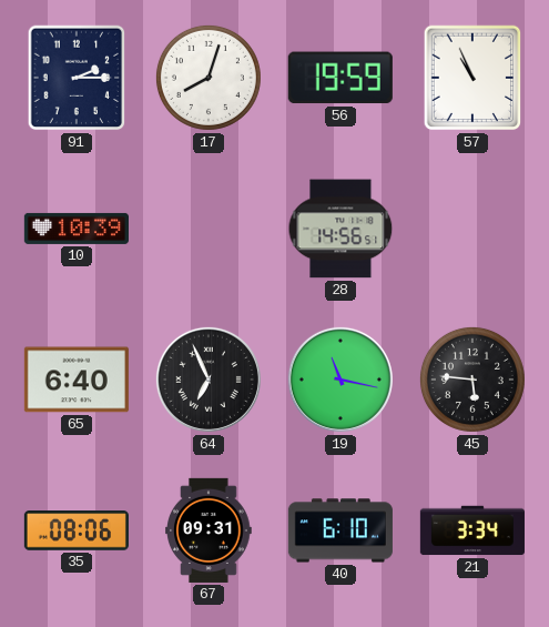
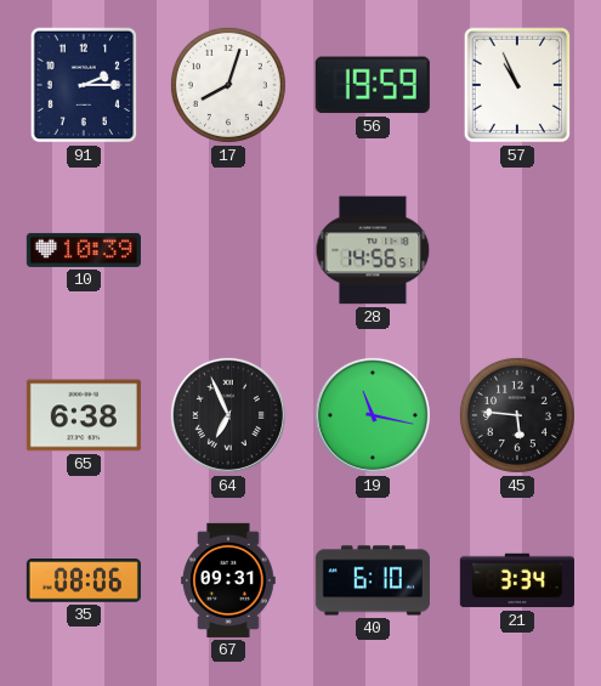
65: 6:40 -> 6:38
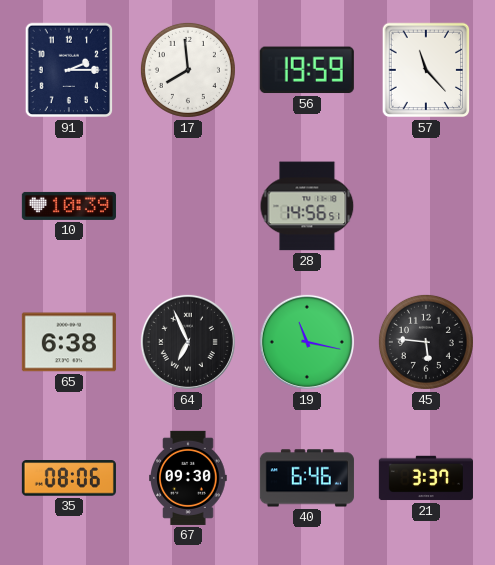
17: 8:03 -> 7:59
57: 10:56 -> 11:23
67: 09:31 -> 09:30
40: 6:10 -> 6:46
21: 3:34 -> 3:37
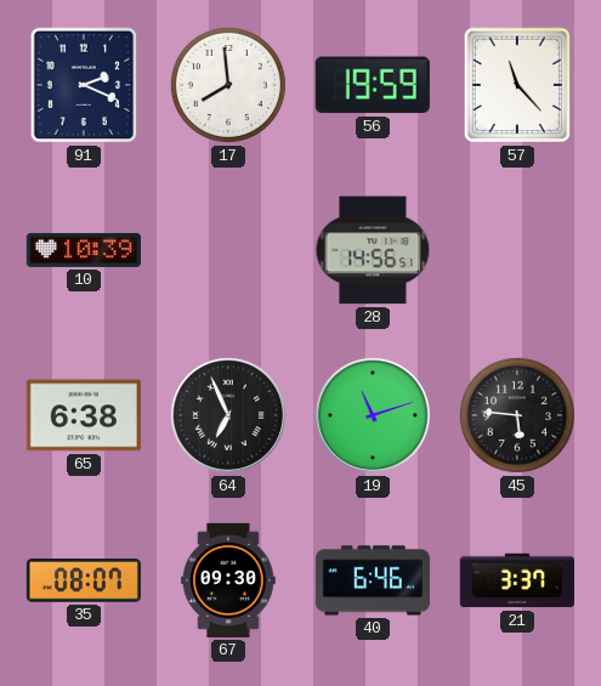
91: 2:15 -> 2:19
19: 11:17 -> 11:12
35: 08:06 -> 08:07
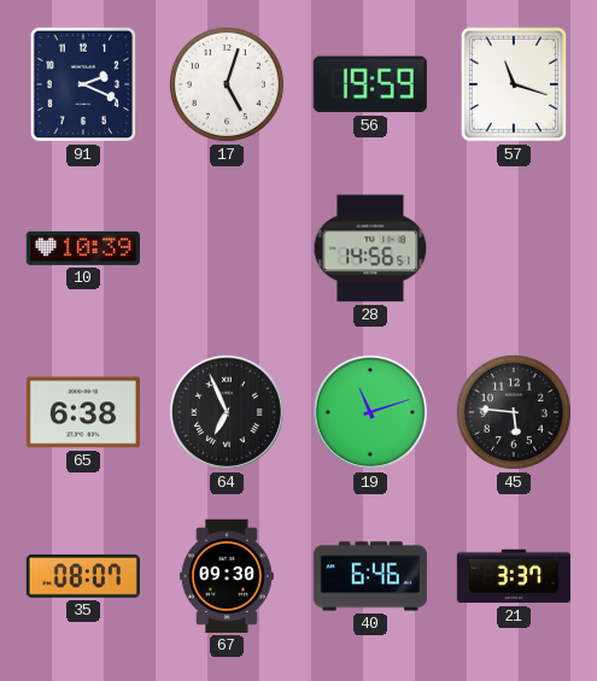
17: 7:59 -> 5:03
57: 11:23 -> 11:18
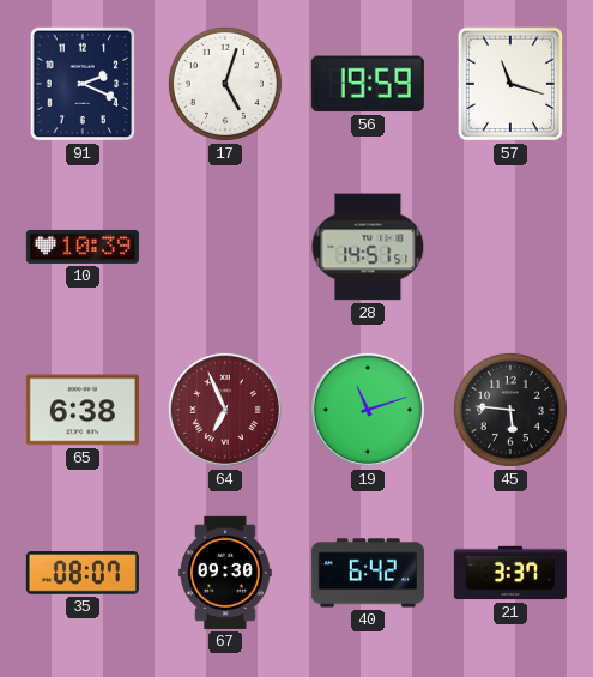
28: 14:56 -> 14:51
64 dial: black -> burgundy
40: 6:46 -> 6:42
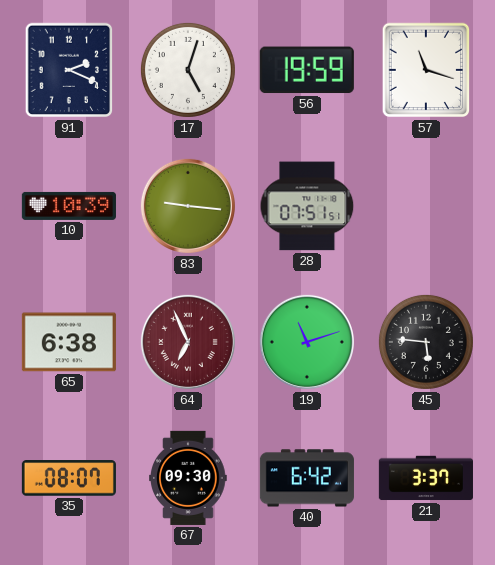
83: none -> 9:16
28: 14:51 -> 07:51
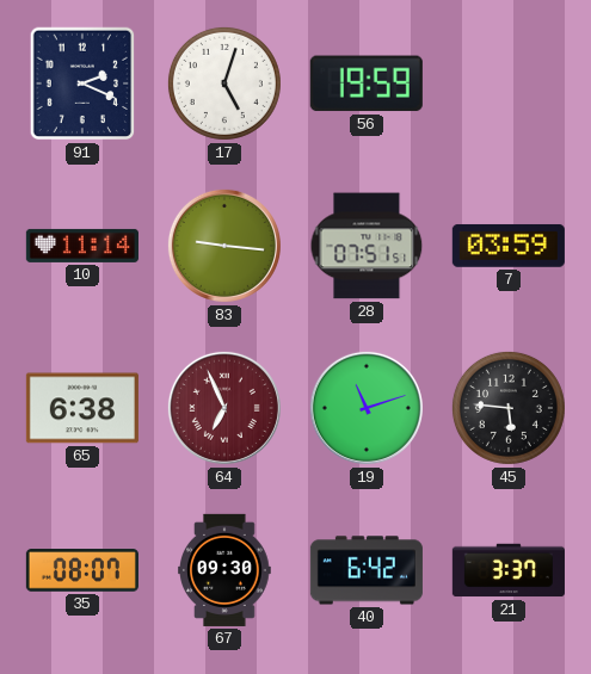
57: 11:18 -> none
10: 10:39 -> 11:14
7: none -> 03:59
